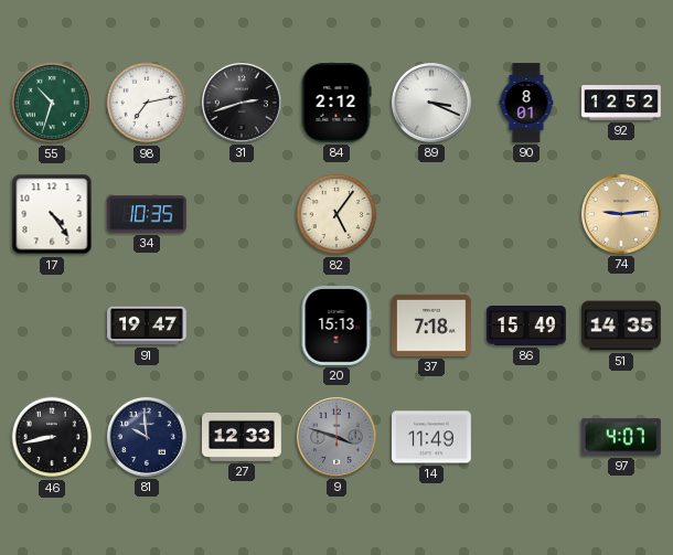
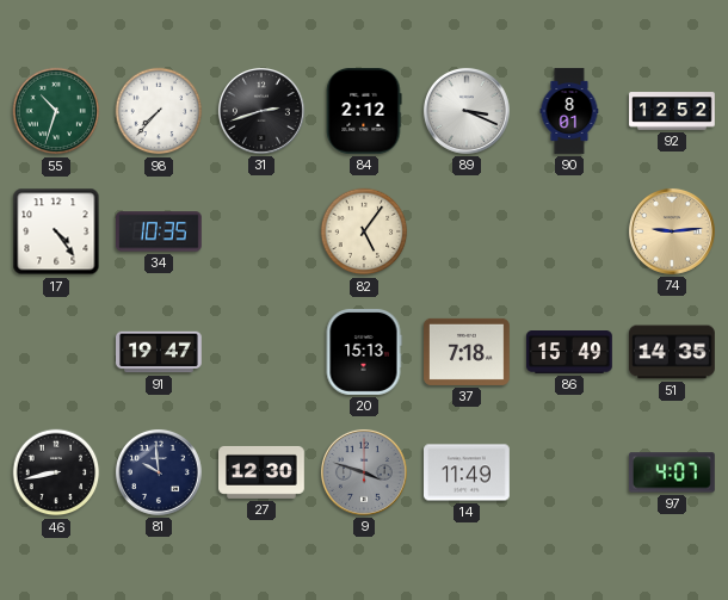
98: 7:13 -> 7:37
27: 12:33 -> 12:30
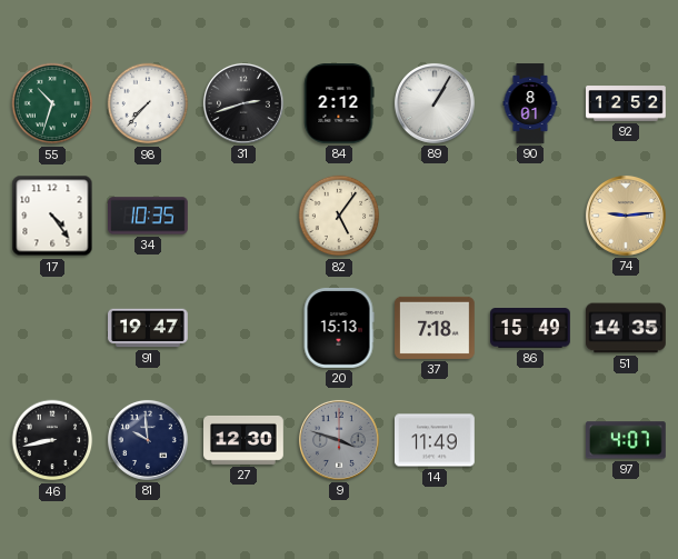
89: 3:19 -> 1:05
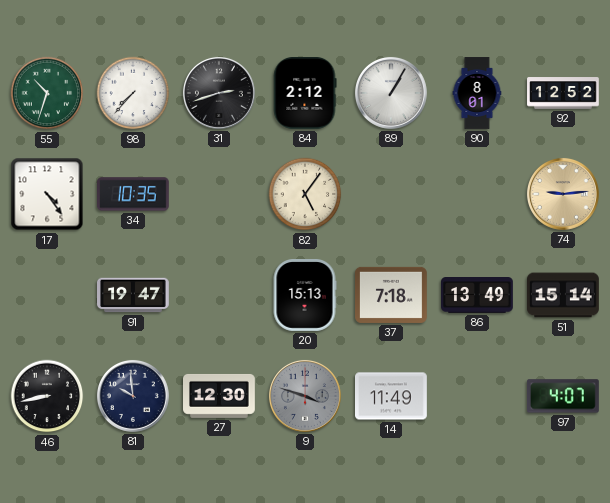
86: 15:49 -> 13:49
51: 14:35 -> 15:14
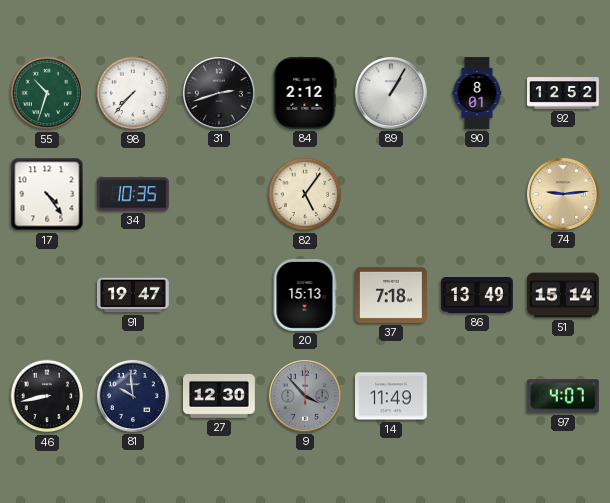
9: 3:48 -> 3:53
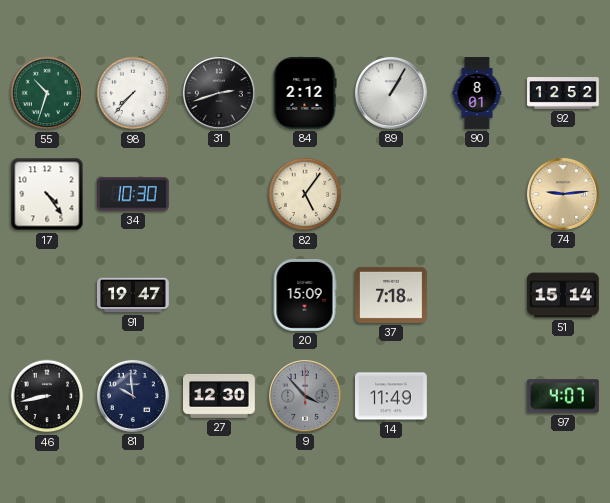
34: 10:35 -> 10:30
20: 15:13 -> 15:09
86: 13:49 -> none
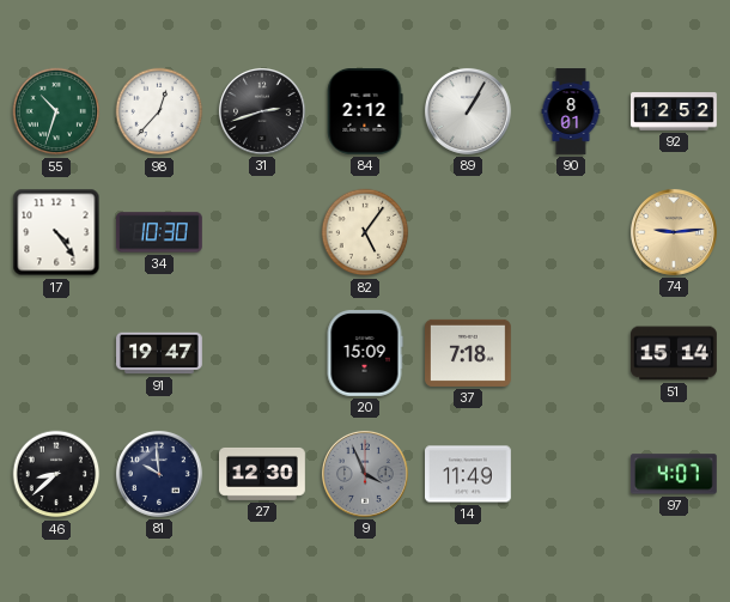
98: 7:37 -> 12:37
46: 8:43 -> 8:38
9: 3:53 -> 3:56
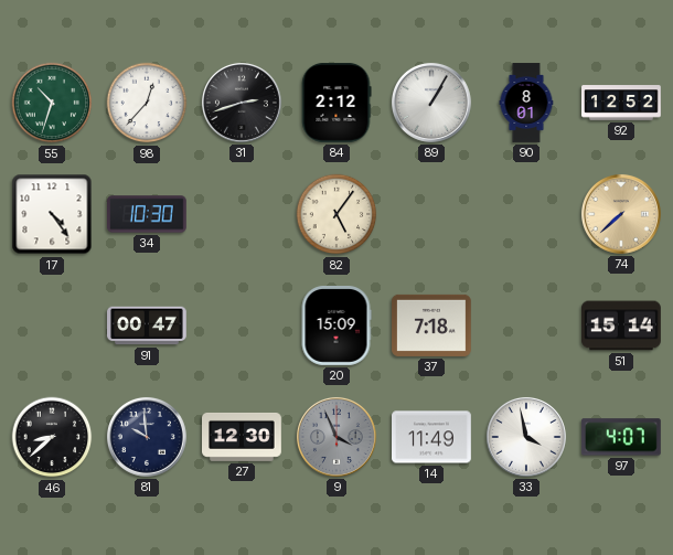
74: 9:14 -> 7:38
91: 19:47 -> 00:47
33: none -> 3:58
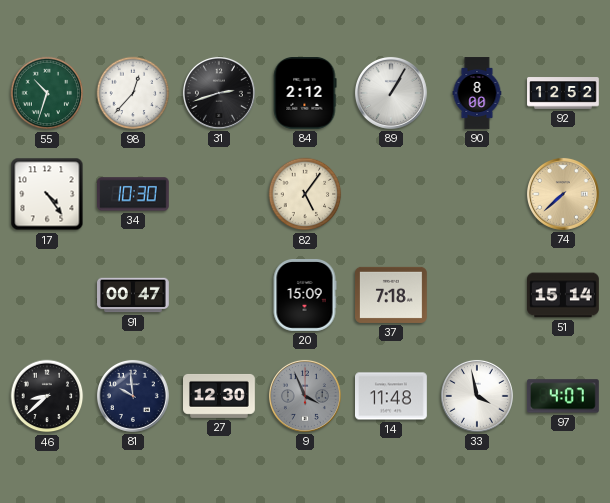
90: 8:01 -> 8:00
14: 11:49 -> 11:48
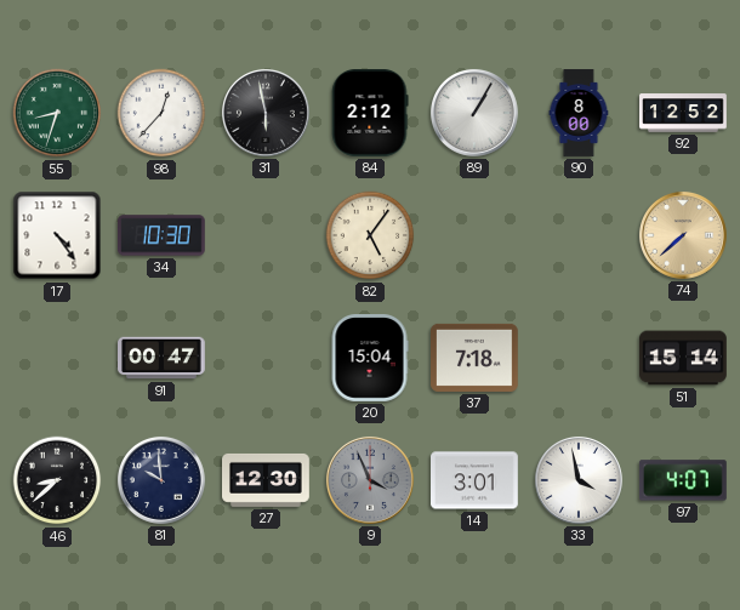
55: 10:33 -> 8:33
31: 2:42 -> 5:58
20: 15:09 -> 15:04
14: 11:48 -> 3:01
